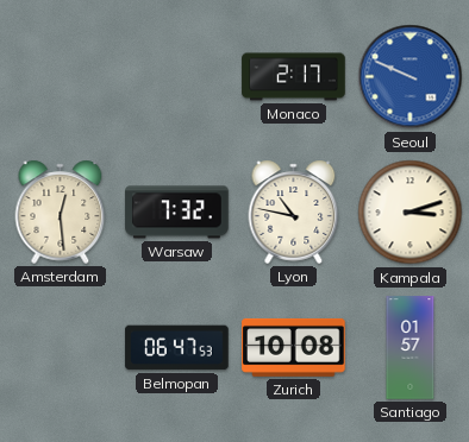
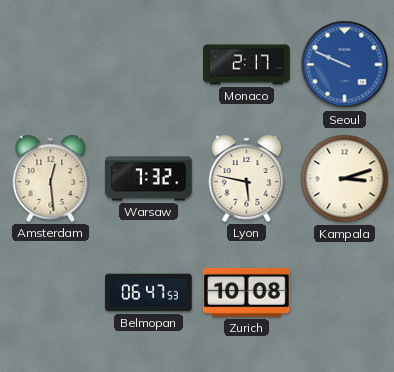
Lyon: 10:47 -> 5:47
Santiago: 01:57 -> none
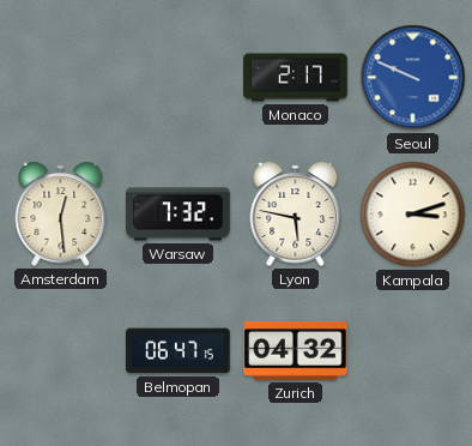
Belmopan: 06:47:53 -> 06:47:15
Zurich: 10:08 -> 04:32
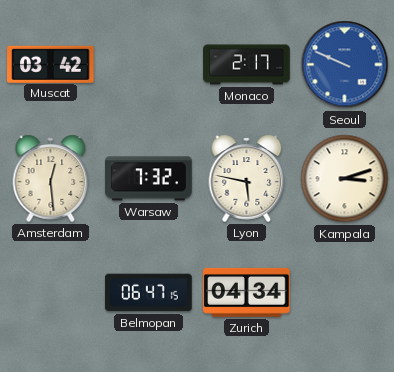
Muscat: none -> 03:42
Zurich: 04:32 -> 04:34
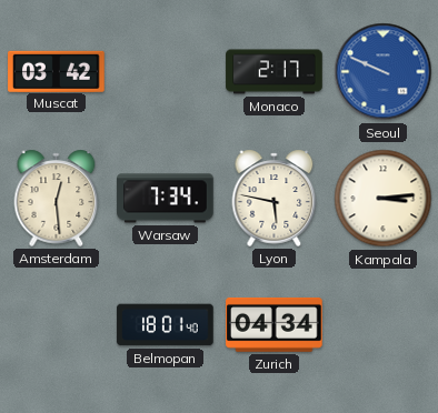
Warsaw: 7:32 -> 7:34
Kampala: 3:12 -> 3:14
Belmopan: 06:47 -> 18:01
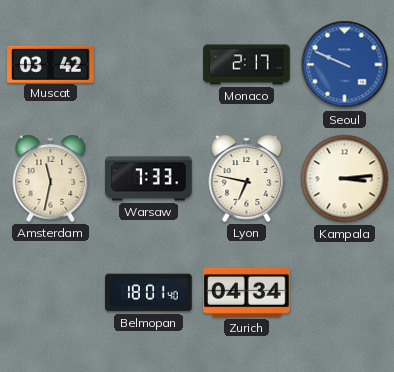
Amsterdam: 12:29 -> 11:32
Warsaw: 7:34 -> 7:33
Lyon: 5:47 -> 6:47
